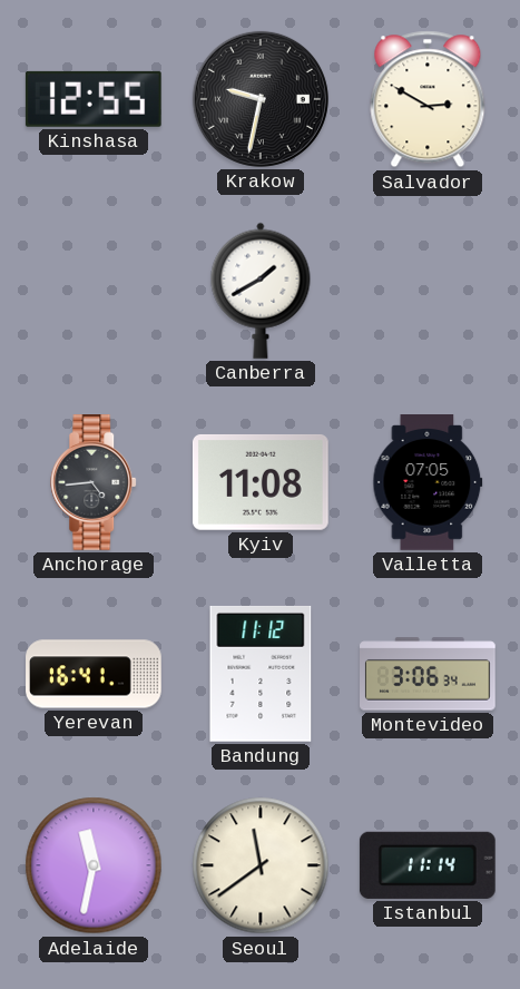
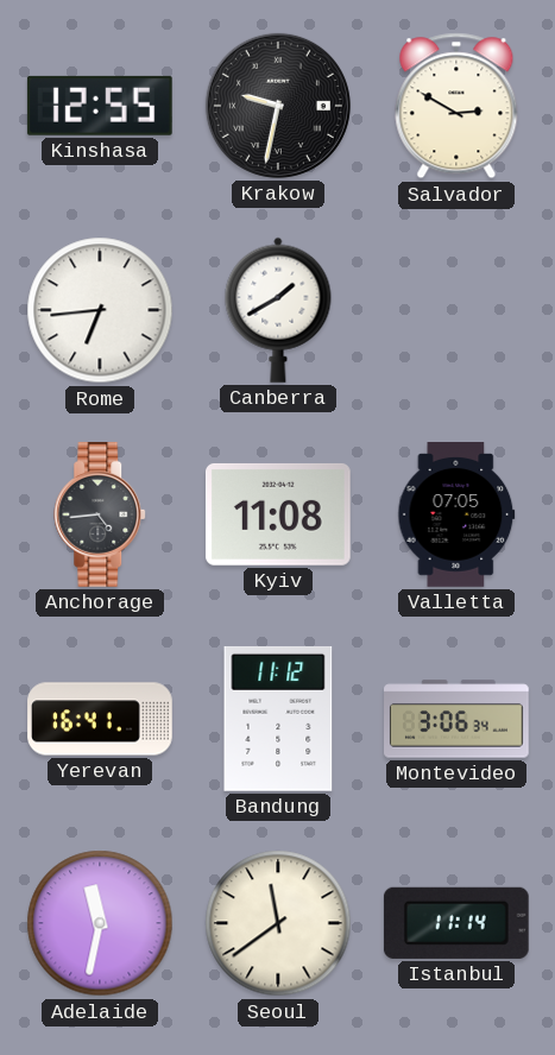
Rome: none -> 6:44
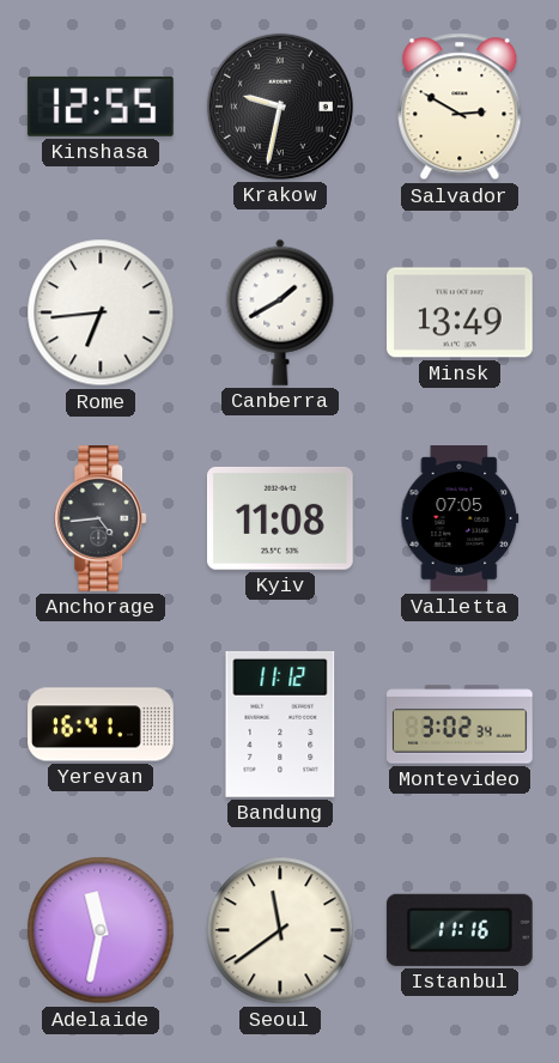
Minsk: none -> 13:49
Montevideo: 3:06 -> 3:02
Istanbul: 11:14 -> 11:16
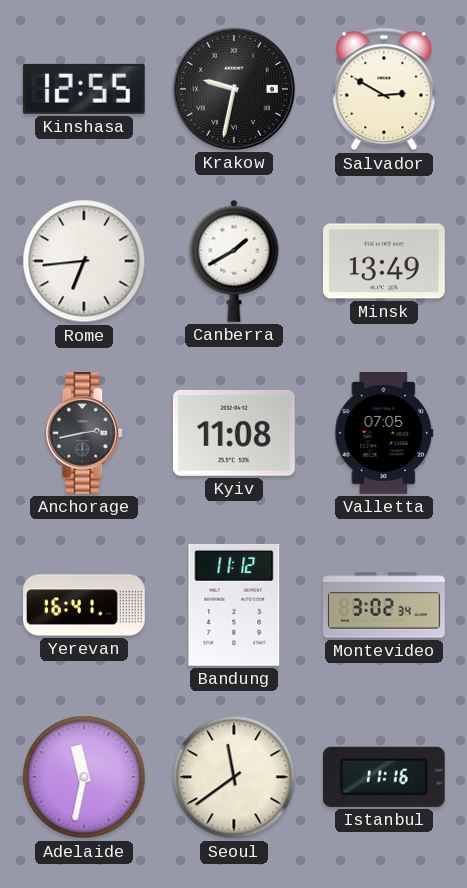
Anchorage: 4:44 -> 2:43
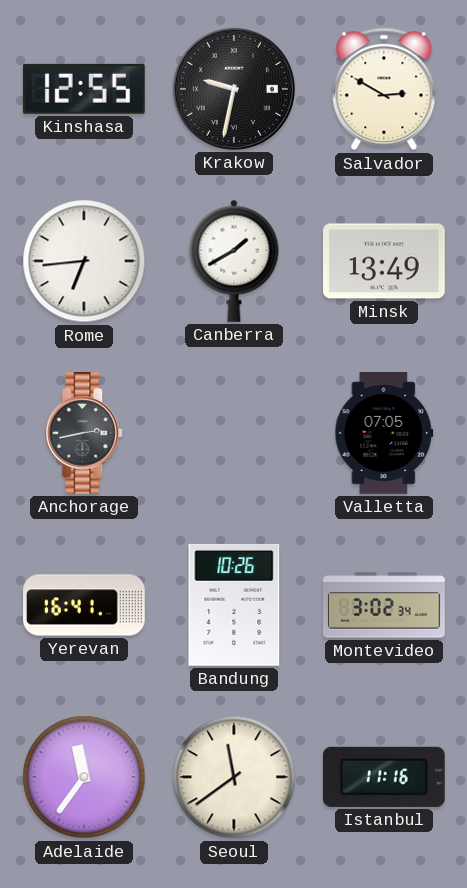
Kyiv: 11:08 -> none
Bandung: 11:12 -> 10:26
Adelaide: 11:32 -> 11:36
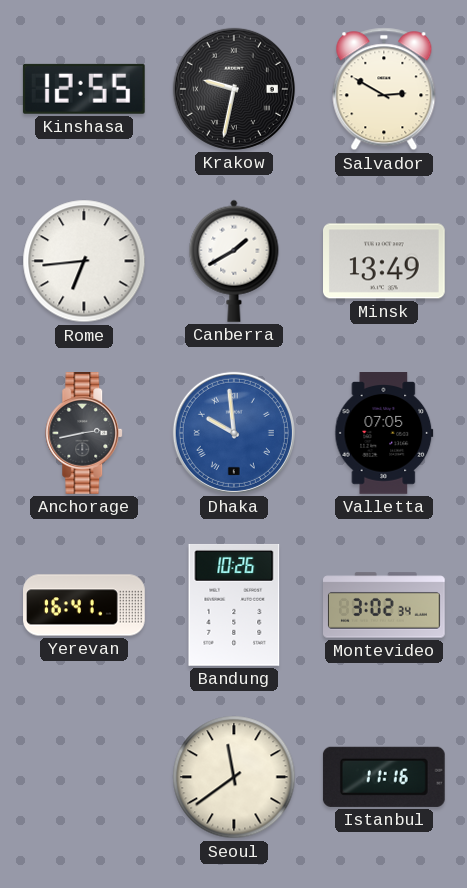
Dhaka: none -> 9:59
Adelaide: 11:36 -> none
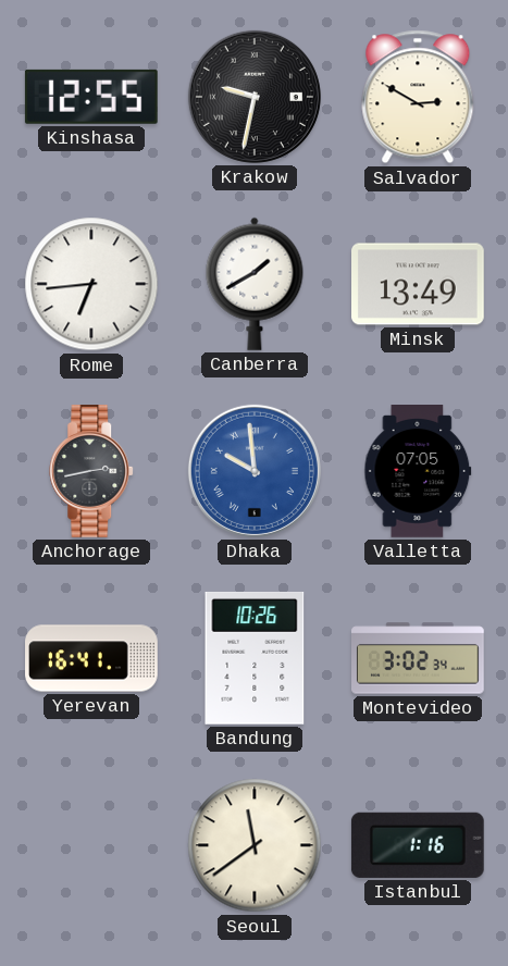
Istanbul: 11:16 -> 1:16
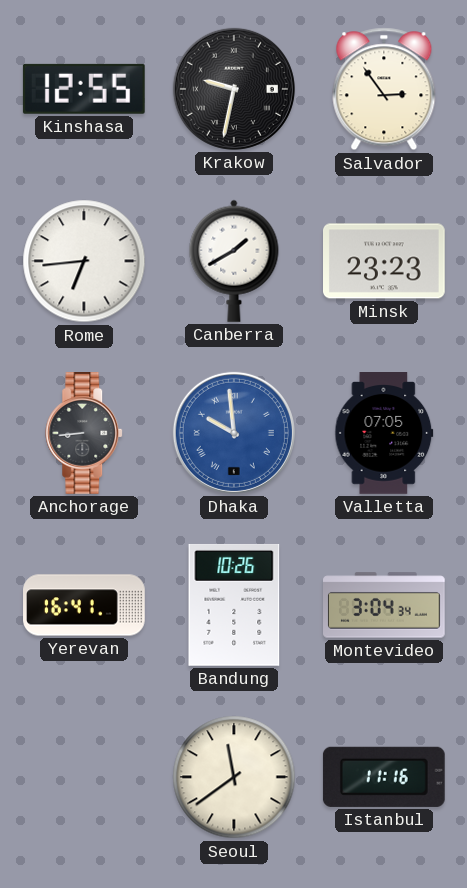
Salvador: 2:50 -> 2:54
Minsk: 13:49 -> 23:23
Anchorage: 2:43 -> 8:44
Montevideo: 3:02 -> 3:04
Istanbul: 1:16 -> 11:16
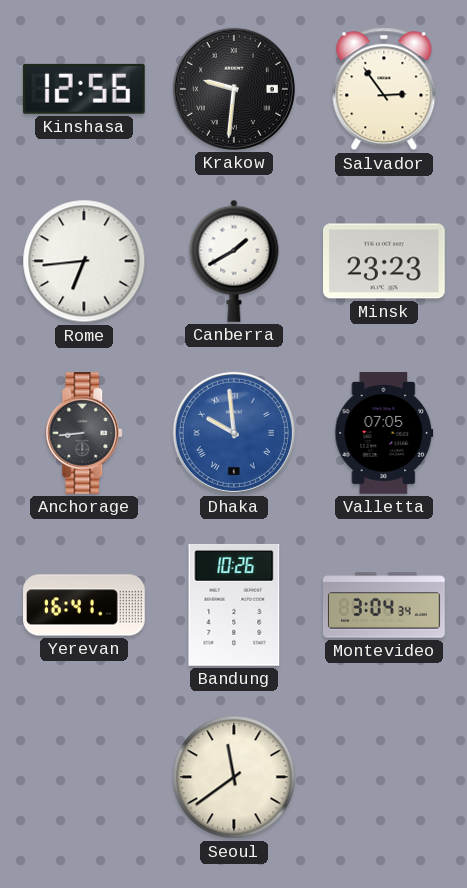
Kinshasa: 12:55 -> 12:56
Krakow: 9:32 -> 9:31
Istanbul: 11:16 -> none
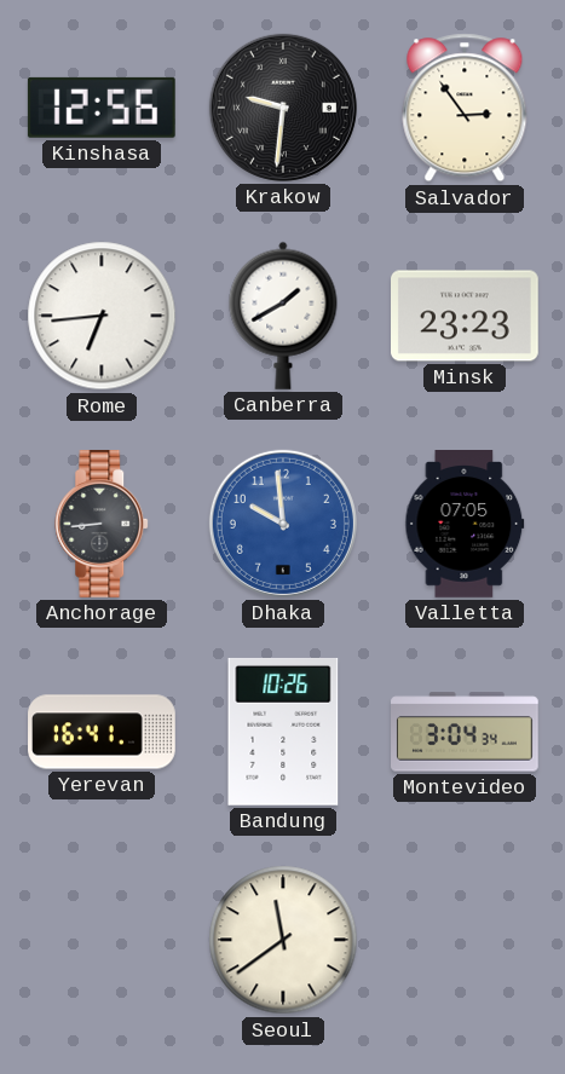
Dhaka numerals: Roman -> Arabic
